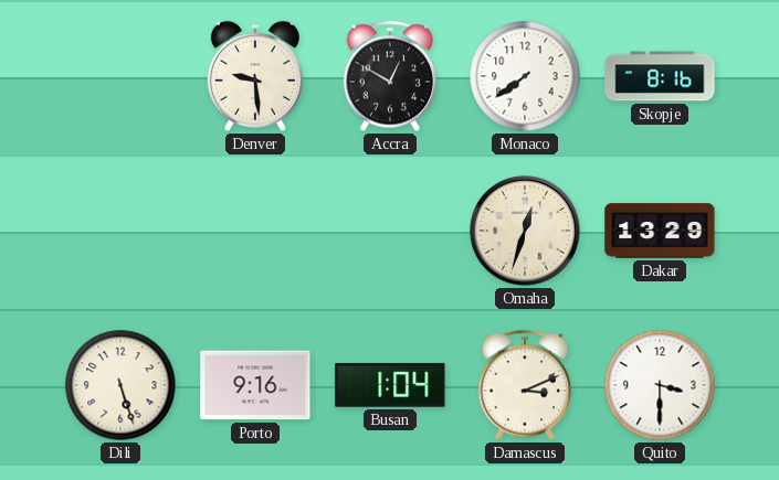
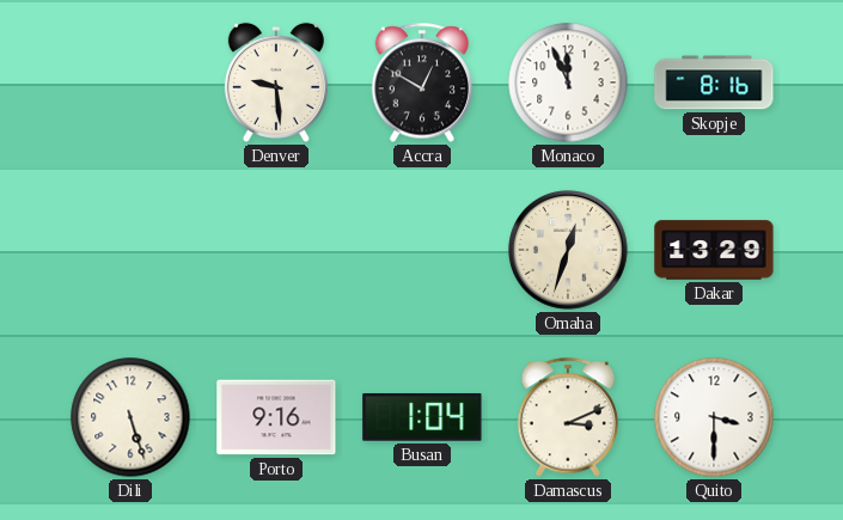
Monaco: 7:39 -> 11:56
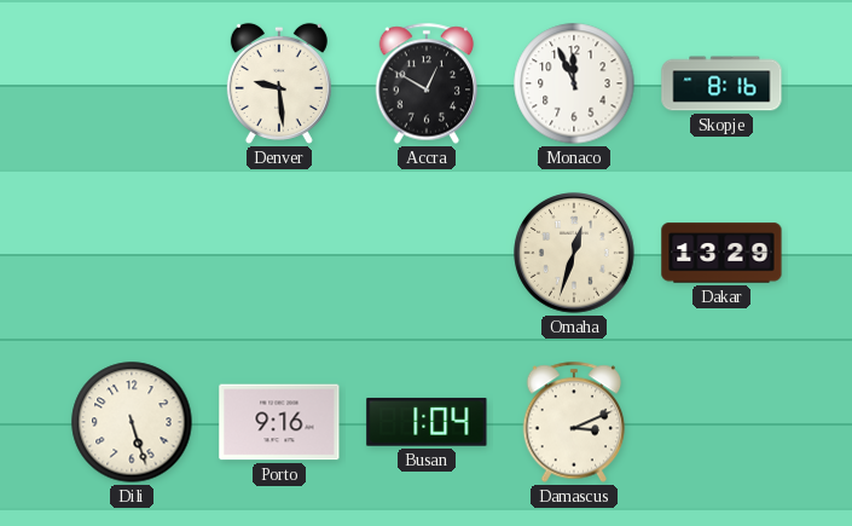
Quito: 3:30 -> none
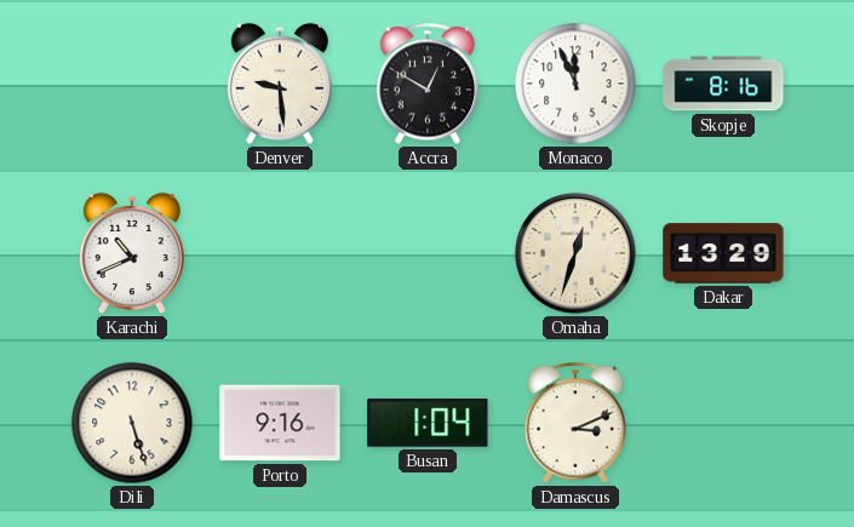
Karachi: none -> 10:41
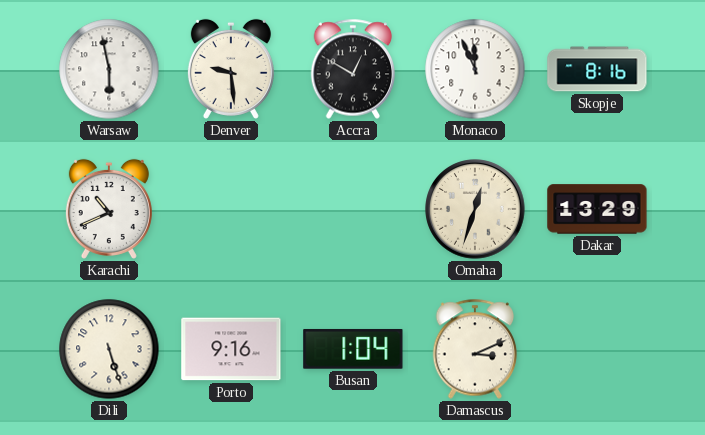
Warsaw: none -> 5:58
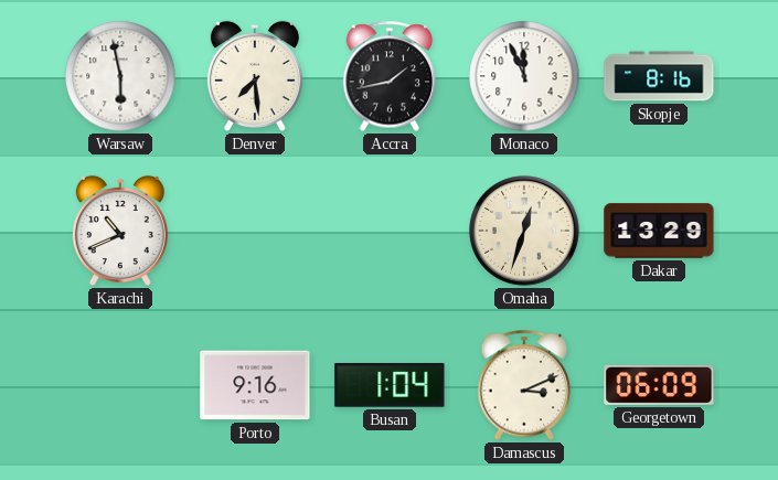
Denver: 9:29 -> 7:29
Accra: 12:50 -> 1:43
Dili: 5:27 -> none
Georgetown: none -> 06:09
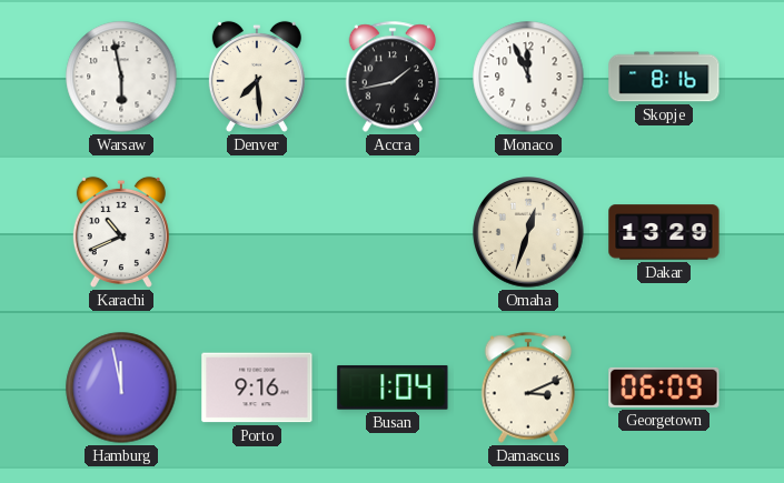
Hamburg: none -> 11:58
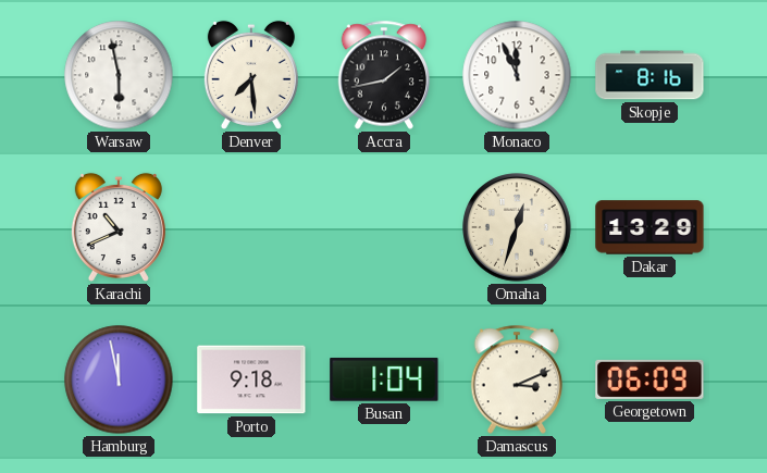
Porto: 9:16 -> 9:18
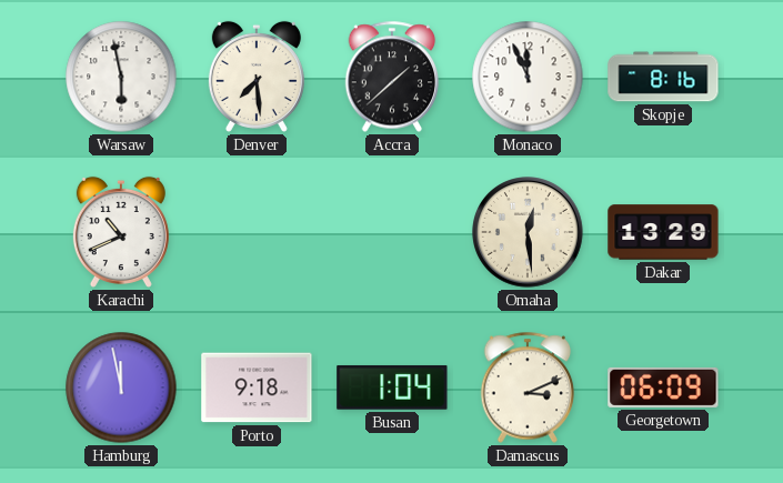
Accra: 1:43 -> 1:38
Omaha: 12:33 -> 12:29
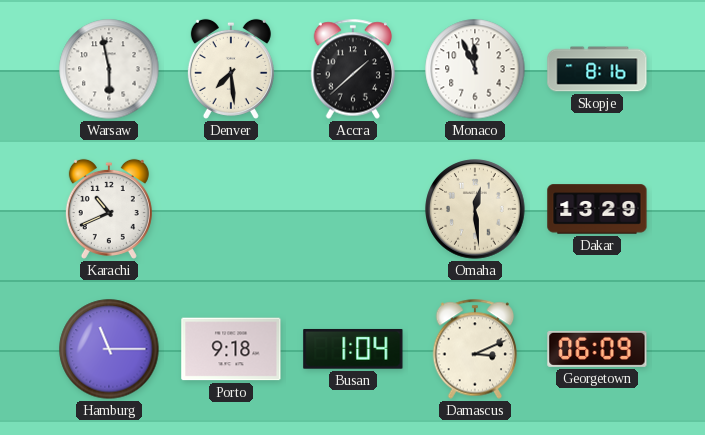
Hamburg: 11:58 -> 11:15
